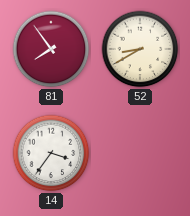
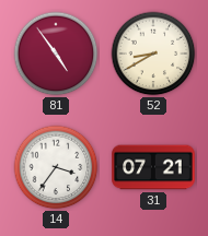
81: 7:54 -> 4:54
31: none -> 07:21
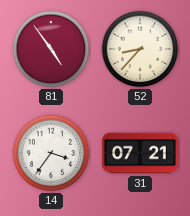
52: 8:40 -> 8:37
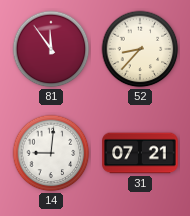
81: 4:54 -> 11:54
14: 3:36 -> 9:01
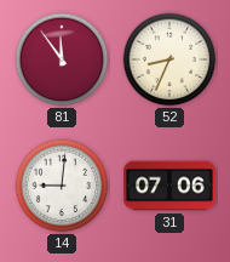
52: 8:37 -> 8:34
31: 07:21 -> 07:06
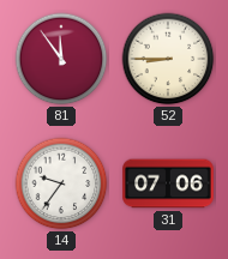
52: 8:34 -> 8:45
14: 9:01 -> 9:36
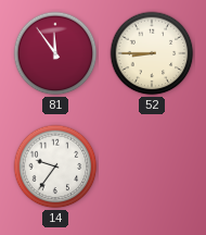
31: 07:06 -> none
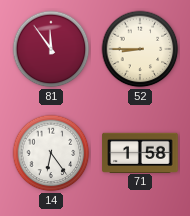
14: 9:36 -> 6:24
71: none -> 1:58
